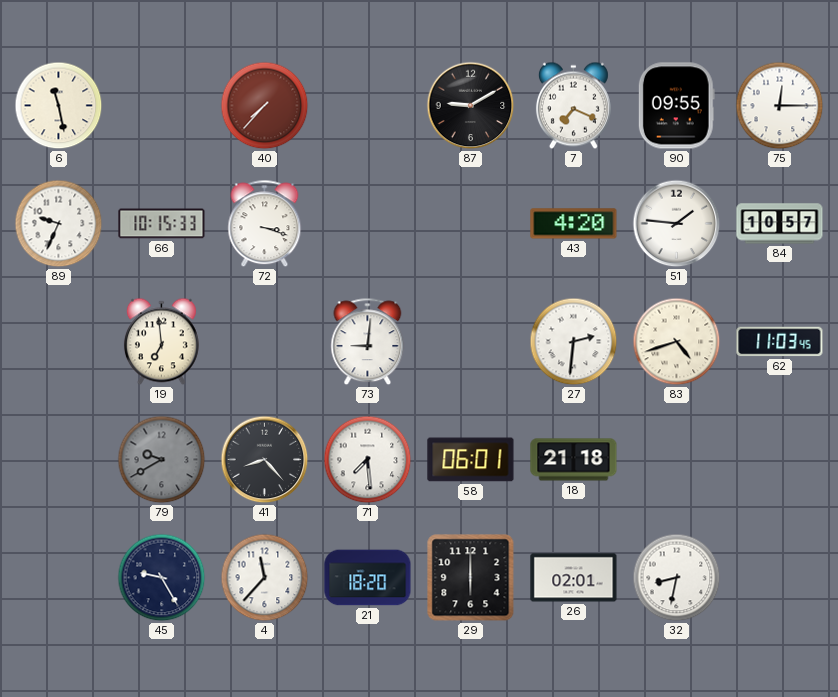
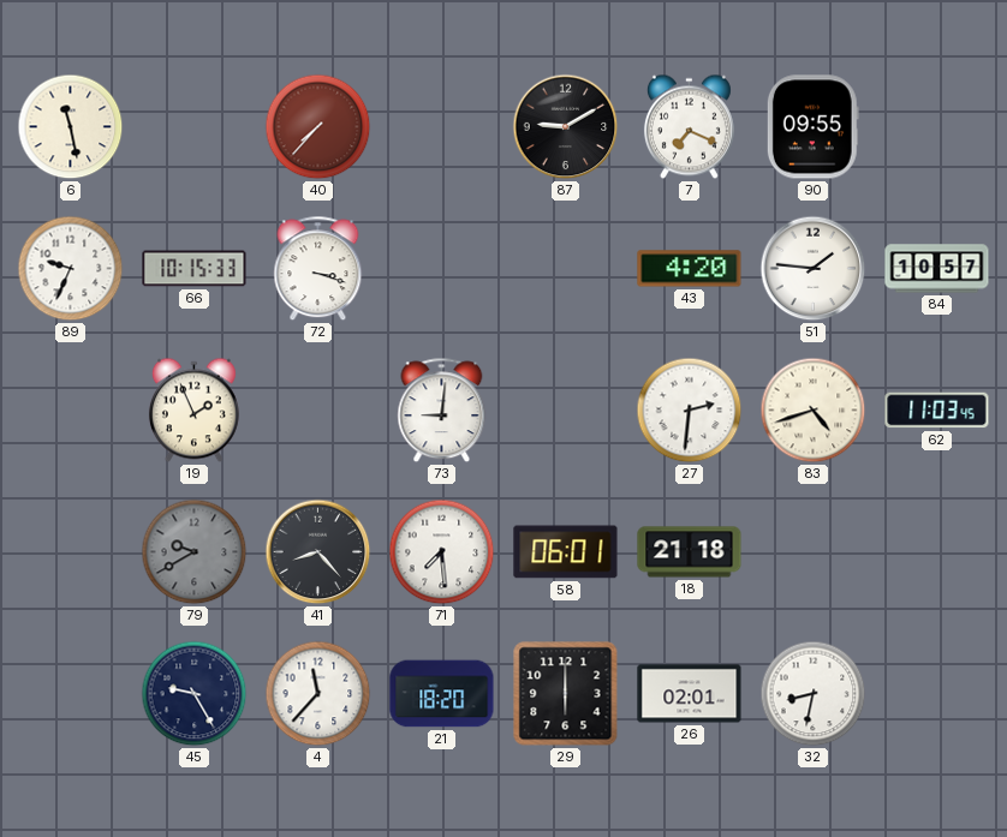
75: 12:15 -> none
19: 6:59 -> 1:56
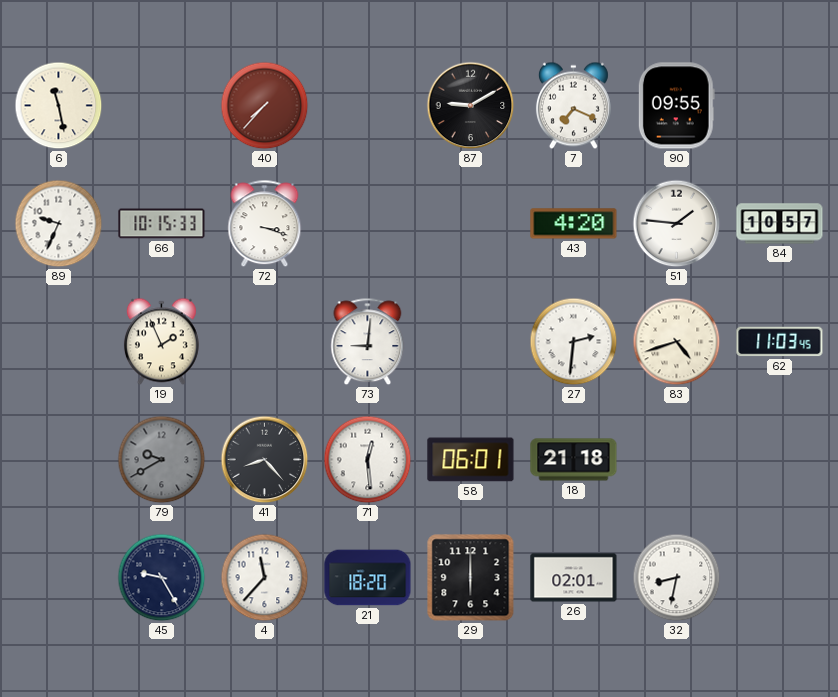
71: 7:29 -> 12:29
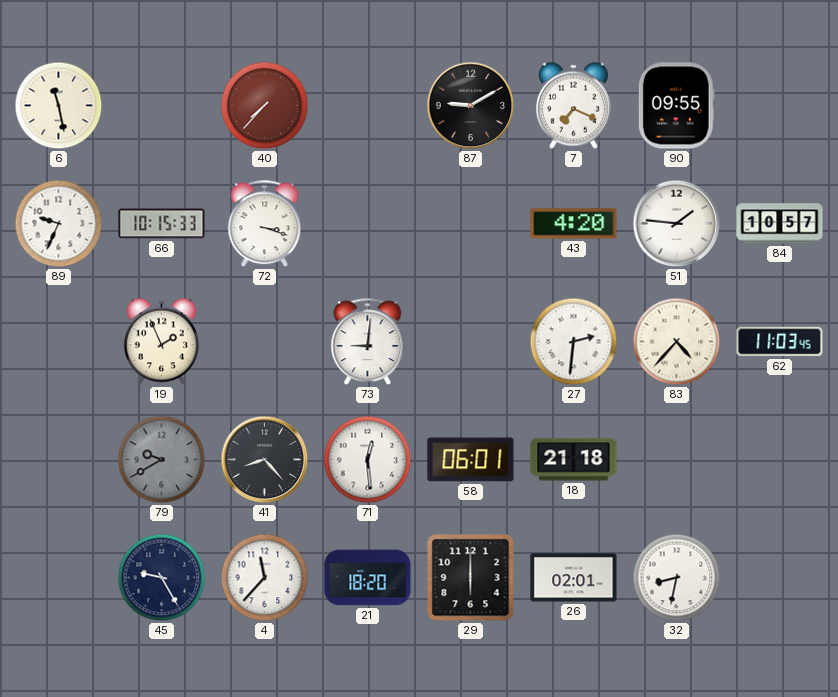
83: 4:42 -> 4:37
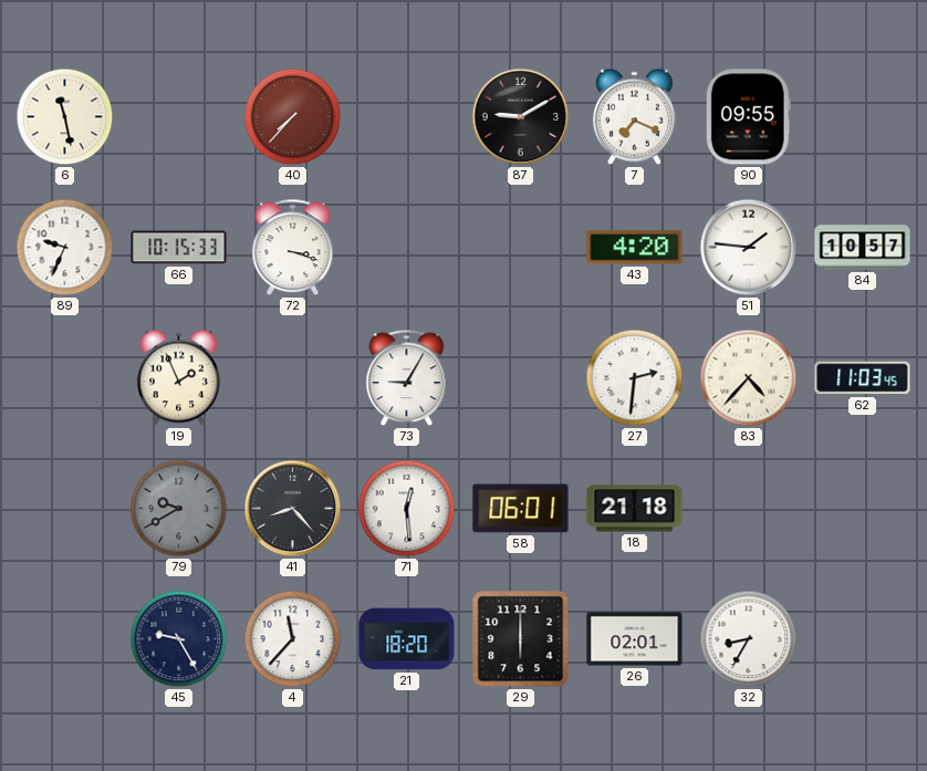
73: 9:01 -> 9:05
32: 8:32 -> 8:35
